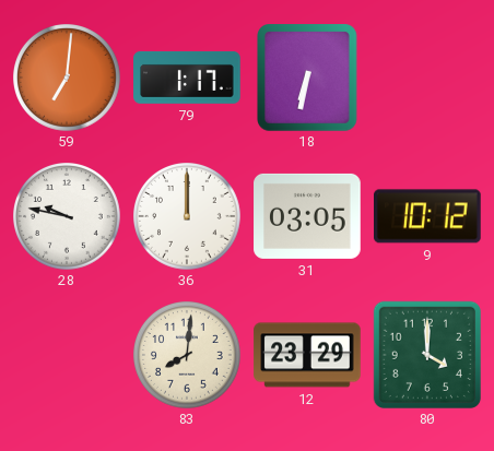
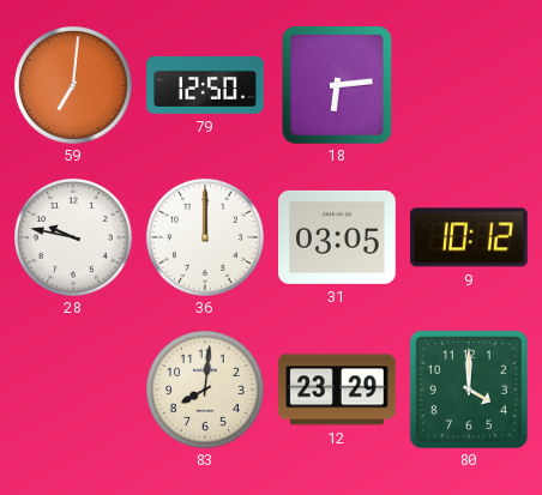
79: 1:17 -> 12:50
18: 6:32 -> 6:14
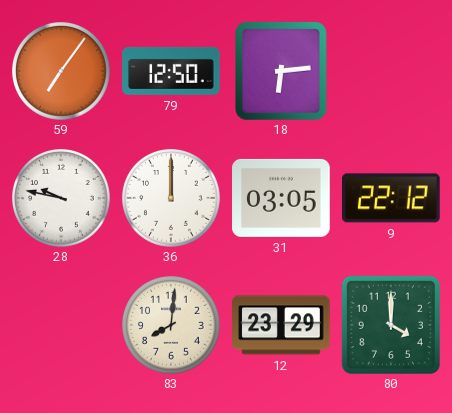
59: 7:01 -> 7:06
9: 10:12 -> 22:12
